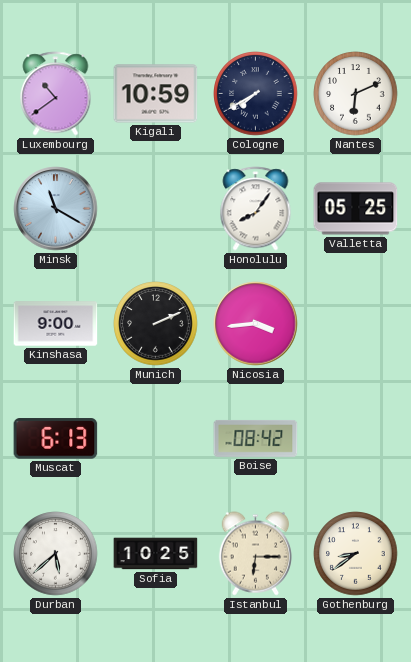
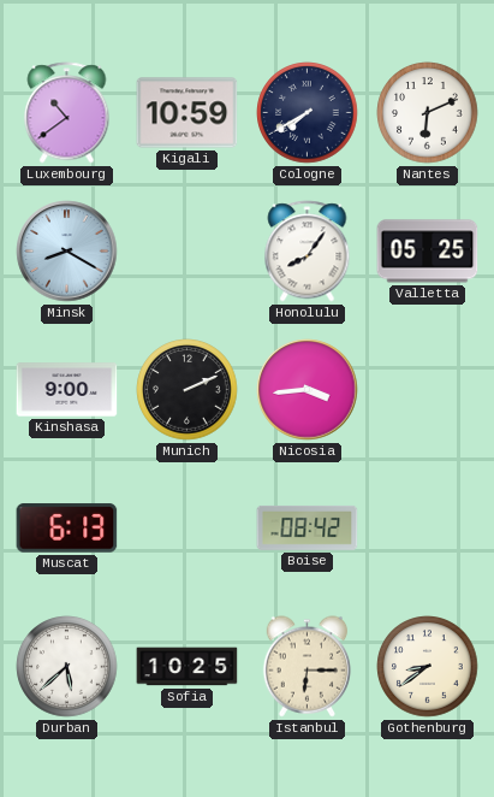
Minsk: 11:20 -> 8:20
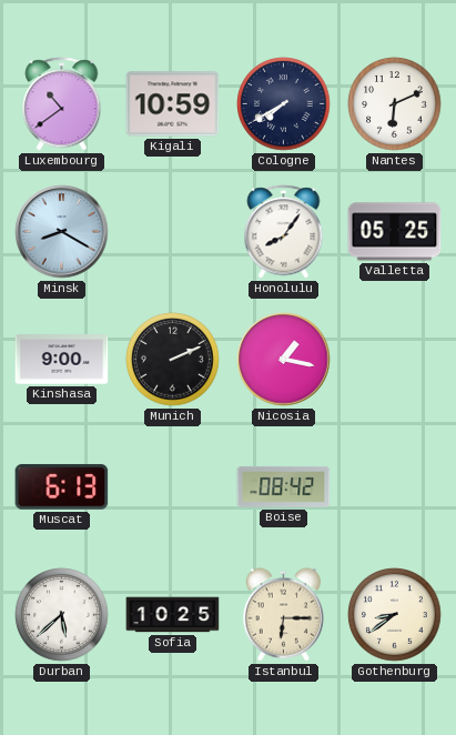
Nicosia: 3:44 -> 1:17
